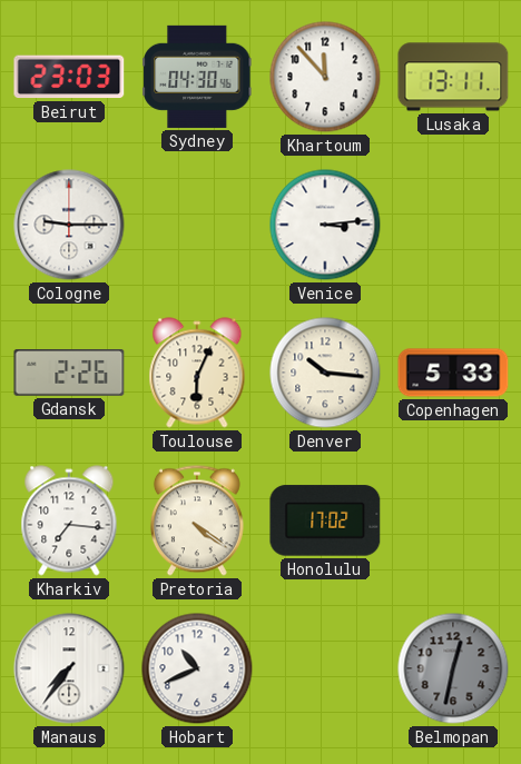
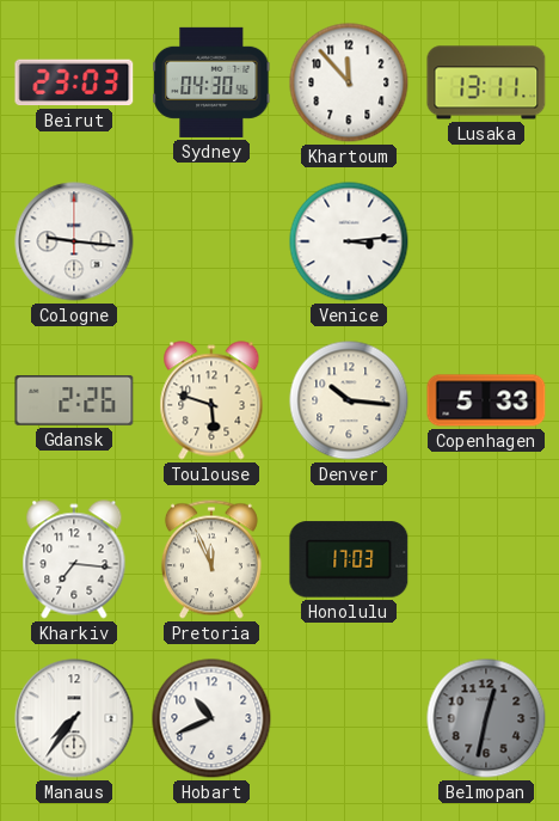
Cologne: 9:15 -> 9:16
Toulouse: 6:04 -> 5:48
Pretoria: 4:21 -> 11:56
Honolulu: 17:02 -> 17:03
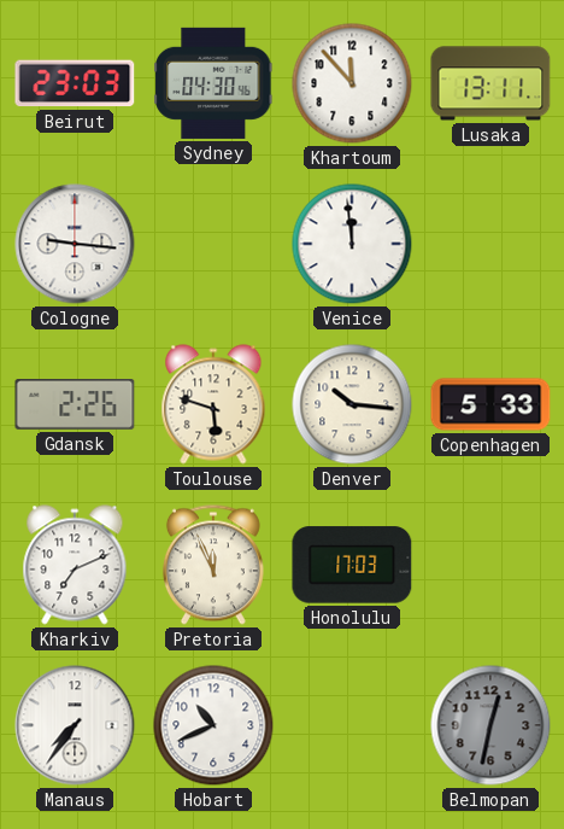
Venice: 3:14 -> 11:59
Kharkiv: 7:16 -> 7:11
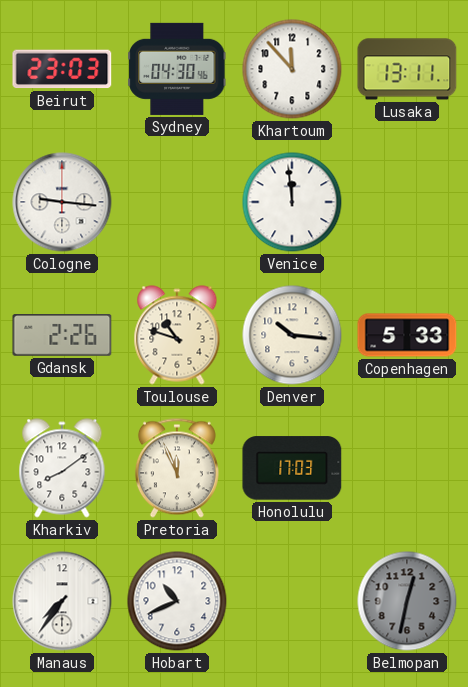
Toulouse: 5:48 -> 10:48
Kharkiv: 7:11 -> 8:09
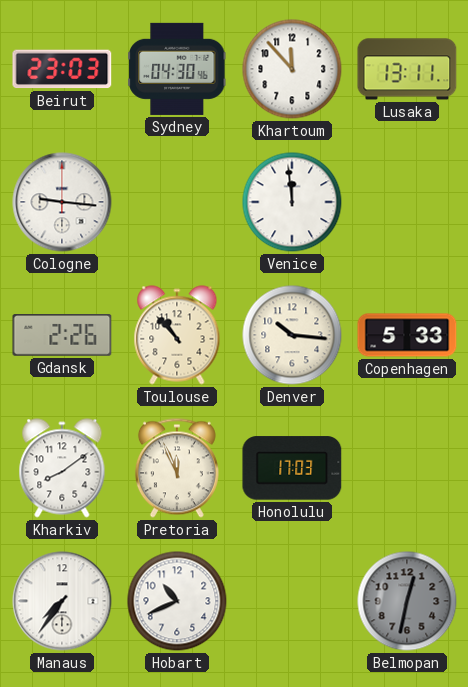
Toulouse: 10:48 -> 10:53
